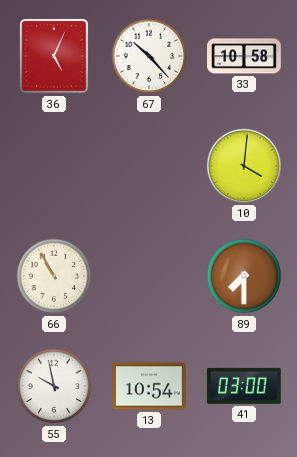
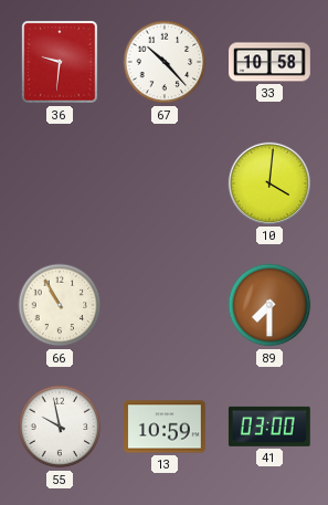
36: 5:04 -> 9:31
13: 10:54 -> 10:59
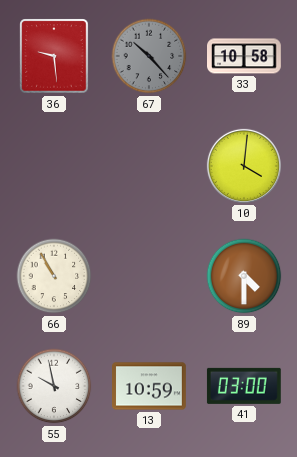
36: 9:31 -> 9:29
67 dial: white -> grey
89: 7:30 -> 4:30
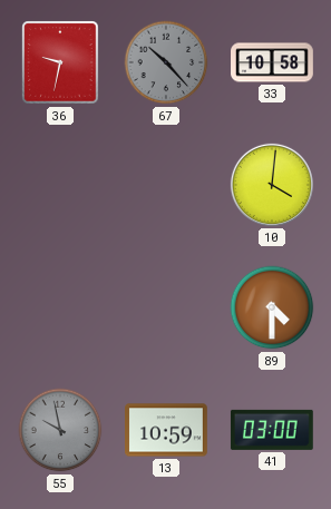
36: 9:29 -> 9:32
66: 10:55 -> none
55 dial: white -> grey
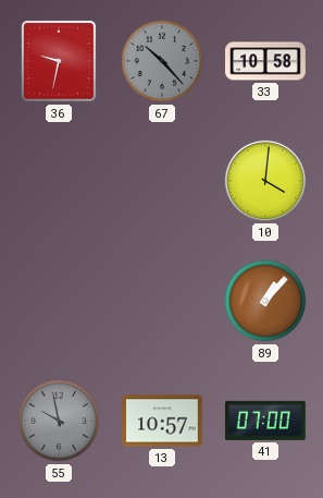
89: 4:30 -> 1:07
13: 10:59 -> 10:57
41: 03:00 -> 07:00
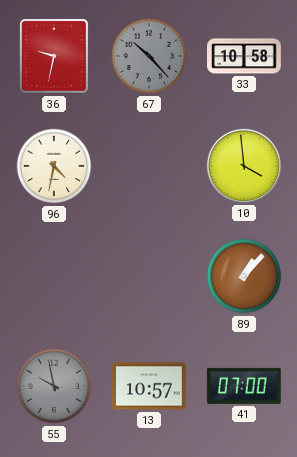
96: none -> 4:32
10: 4:01 -> 3:59
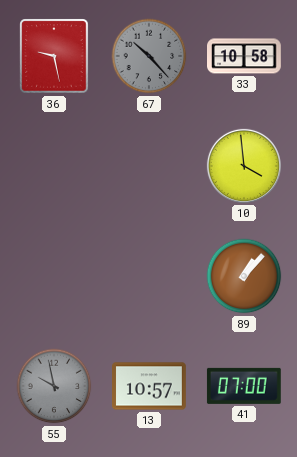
36: 9:32 -> 9:28
96: 4:32 -> none
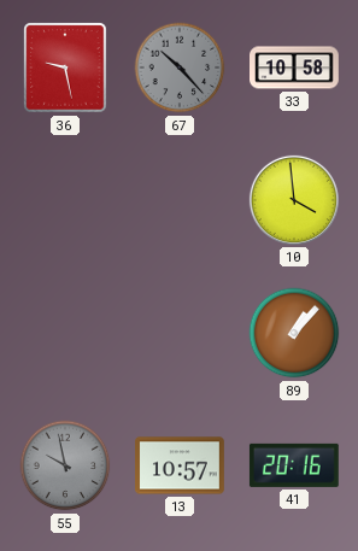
41: 07:00 -> 20:16
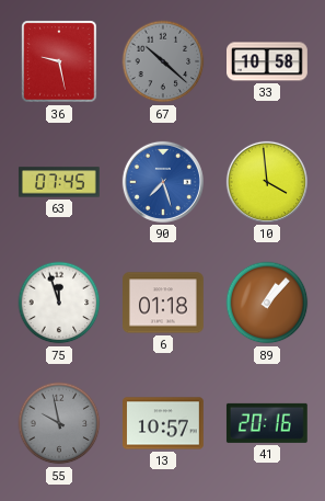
67: 10:23 -> 10:22
63: none -> 07:45
90: none -> 7:27
75: none -> 11:57
6: none -> 01:18
